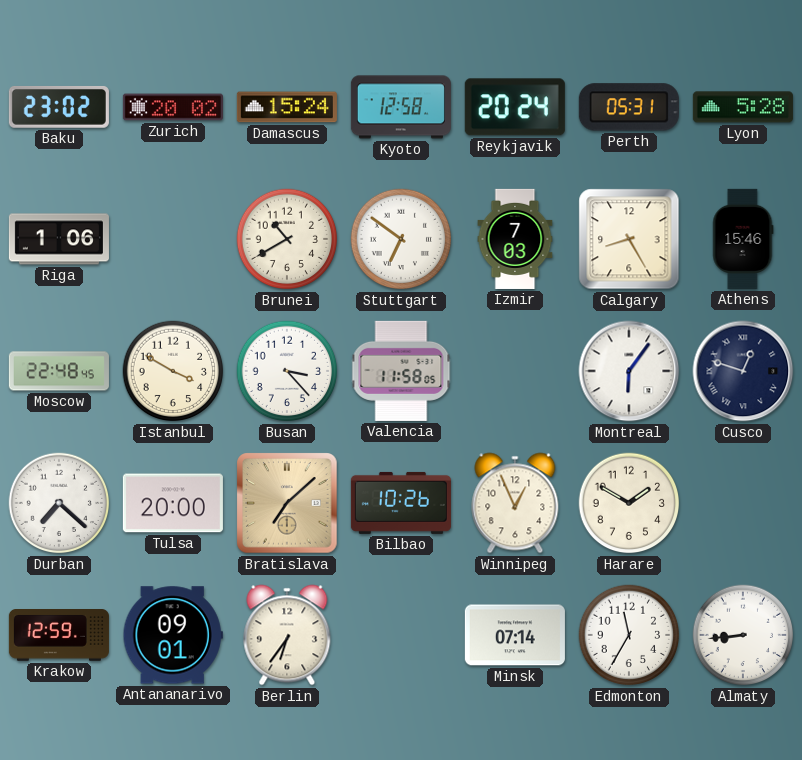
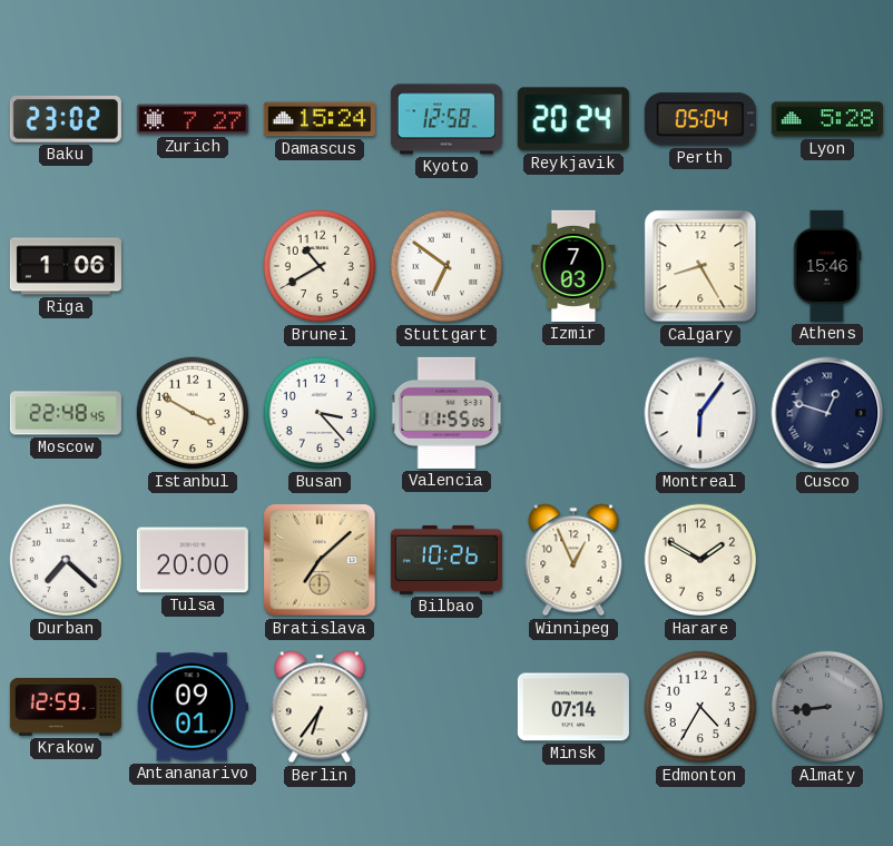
Zurich: 20:02 -> 7:27
Perth: 05:31 -> 05:04
Valencia: 11:58 -> 11:55
Edmonton: 11:35 -> 4:35
Almaty dial: white -> grey
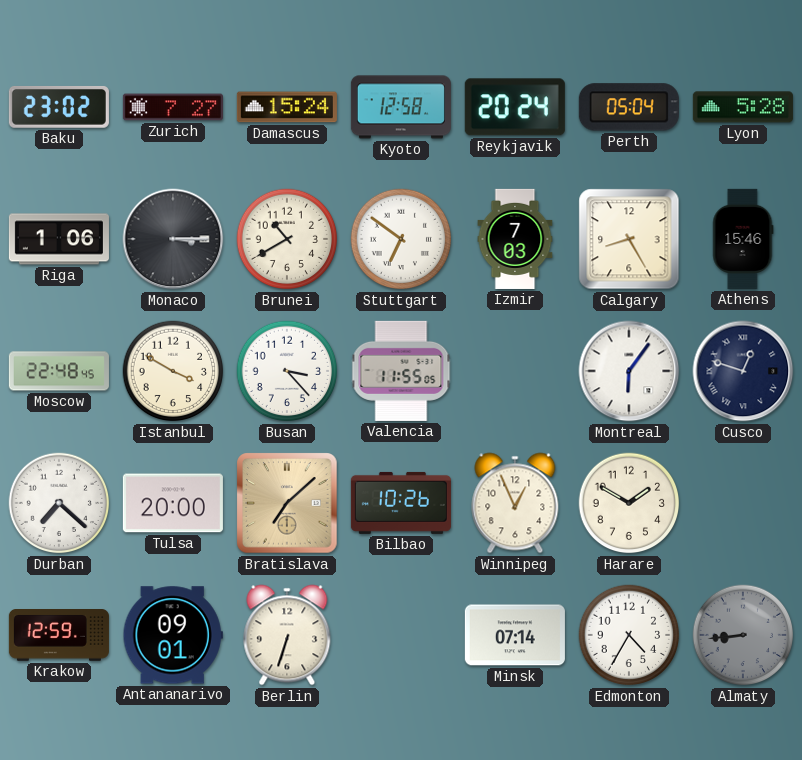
Monaco: none -> 3:15
Berlin: 6:36 -> 6:33
